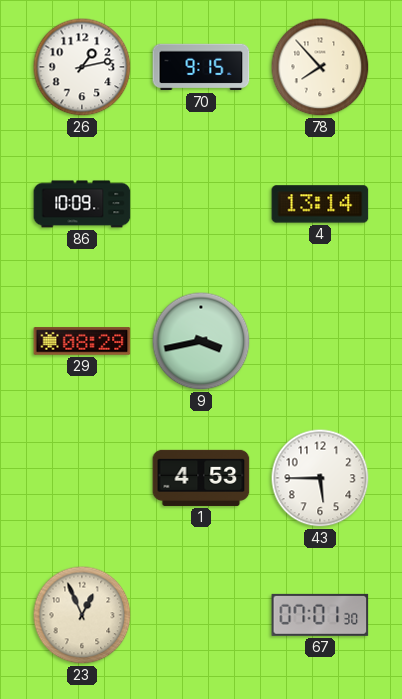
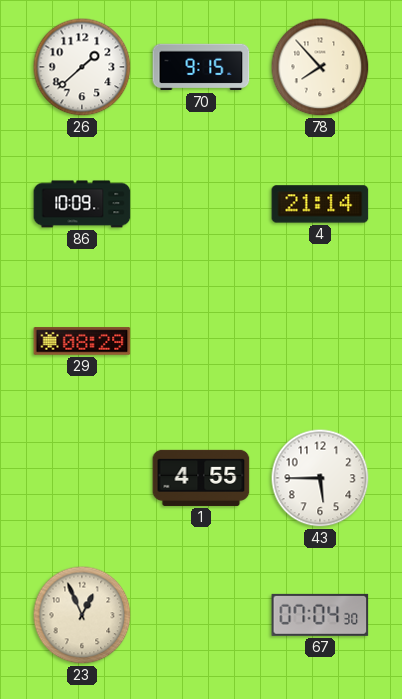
26: 1:13 -> 1:38
4: 13:14 -> 21:14
9: 3:43 -> none
1: 4:53 -> 4:55
67: 07:01 -> 07:04
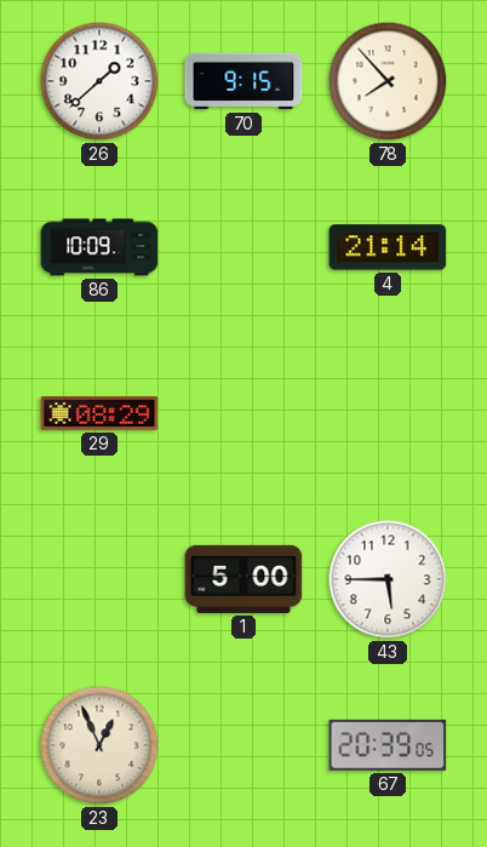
1: 4:55 -> 5:00
67: 07:04 -> 20:39
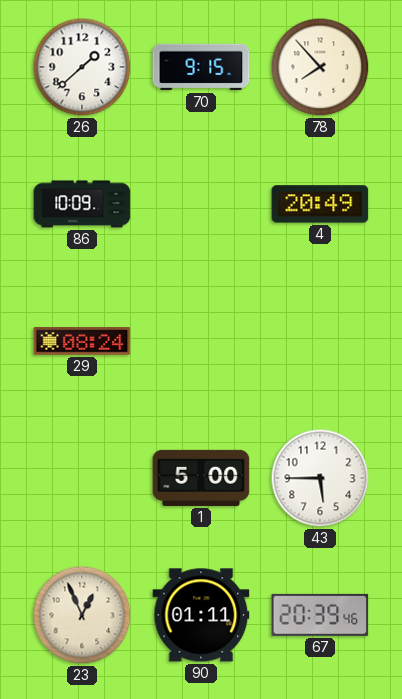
4: 21:14 -> 20:49
29: 08:29 -> 08:24
90: none -> 01:11
67: 20:39:05 -> 20:39:46
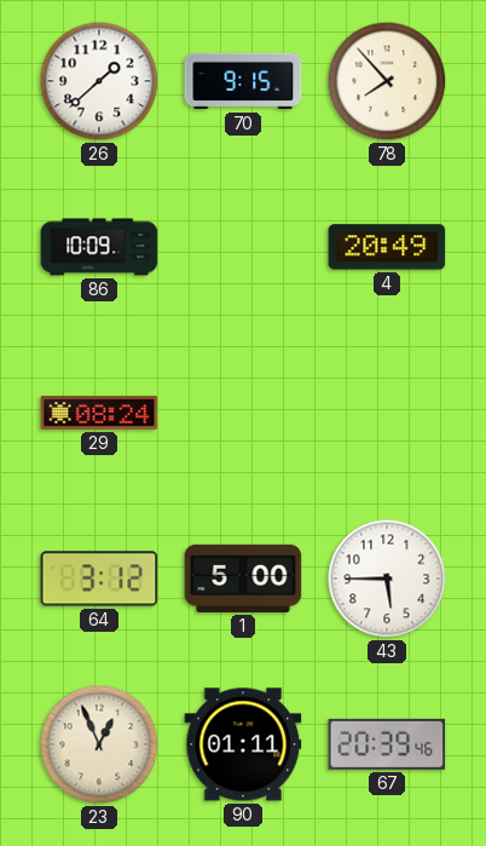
64: none -> 3:12
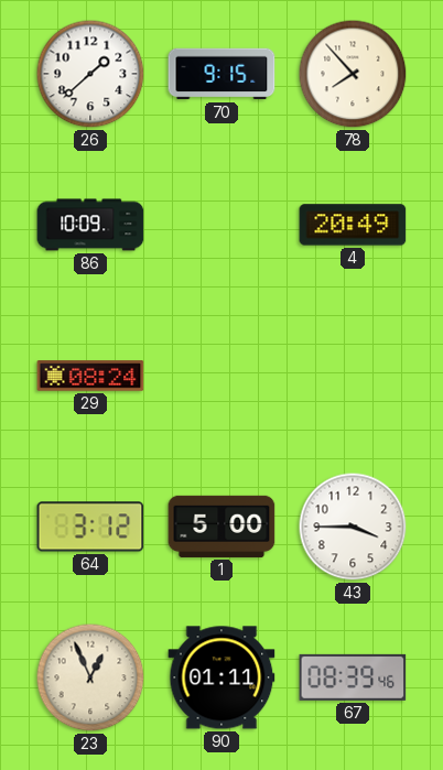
43: 5:45 -> 3:45
67: 20:39 -> 08:39
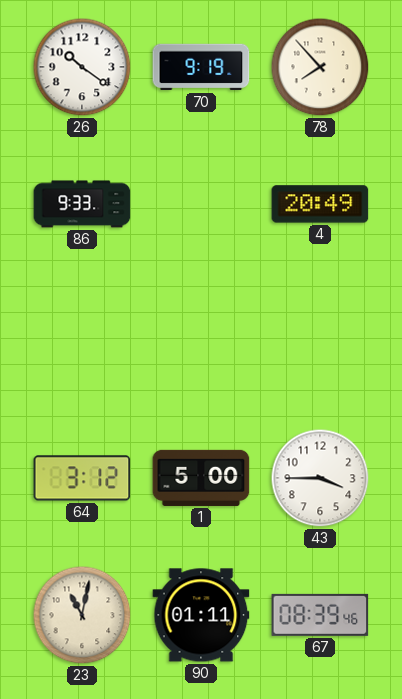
26: 1:38 -> 10:21
70: 9:15 -> 9:19
86: 10:09 -> 9:33
29: 08:24 -> none
23: 12:56 -> 11:02
